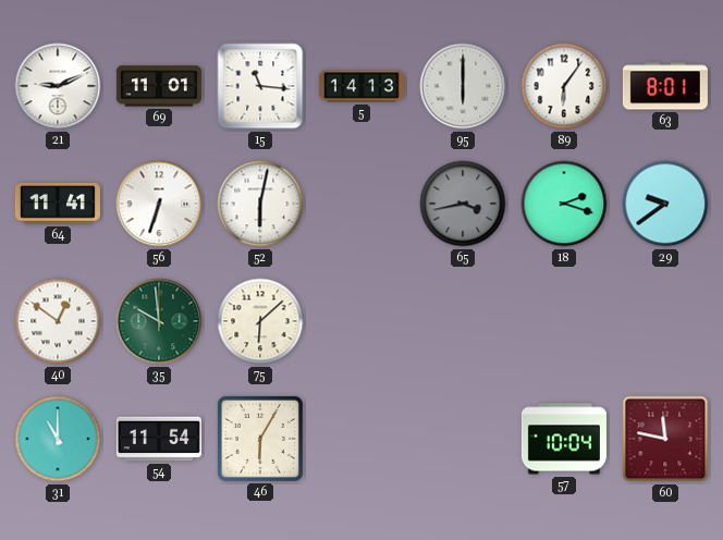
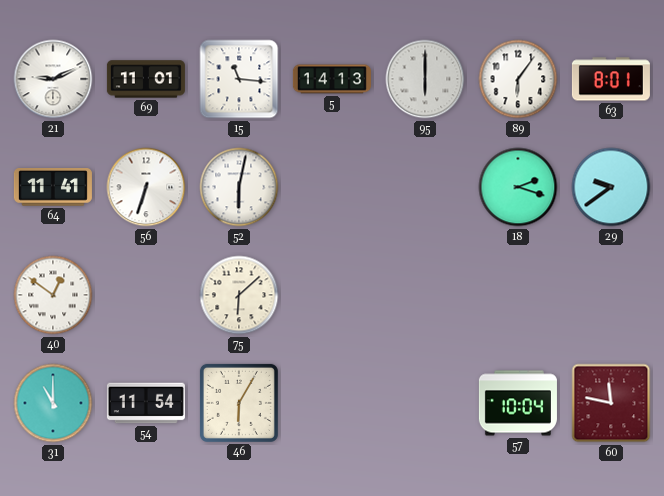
65: 3:43 -> none
35: 9:59 -> none
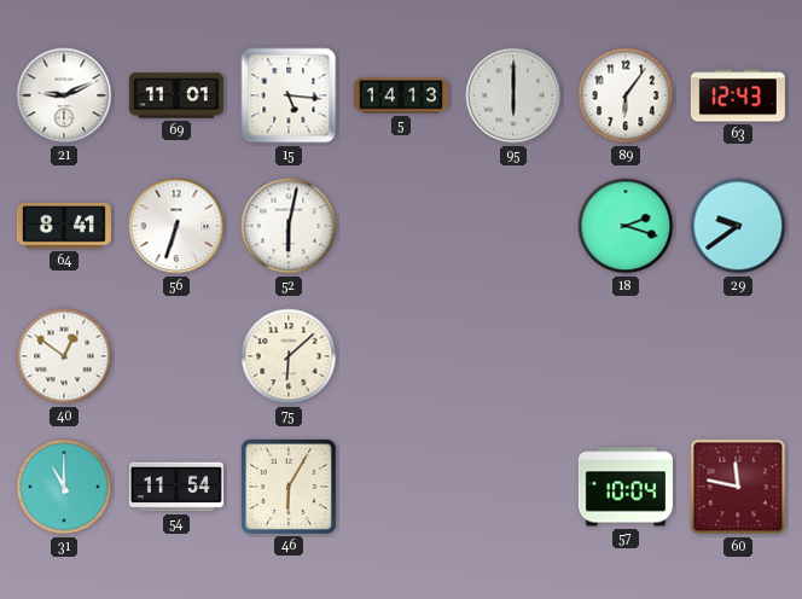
15: 11:16 -> 5:16
63: 8:01 -> 12:43
64: 11:41 -> 8:41
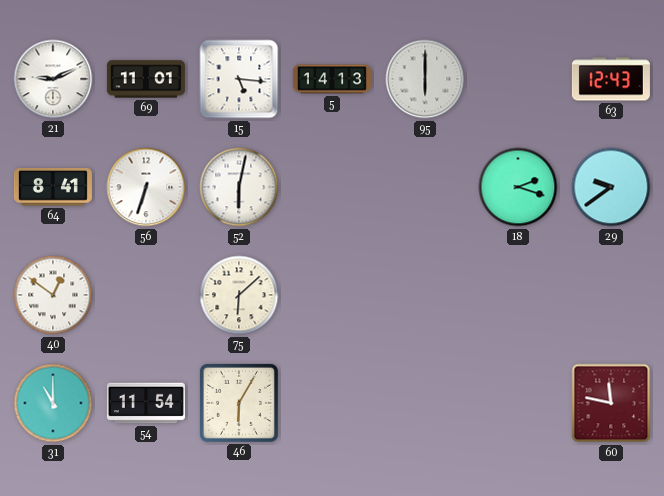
89: 6:06 -> none
57: 10:04 -> none
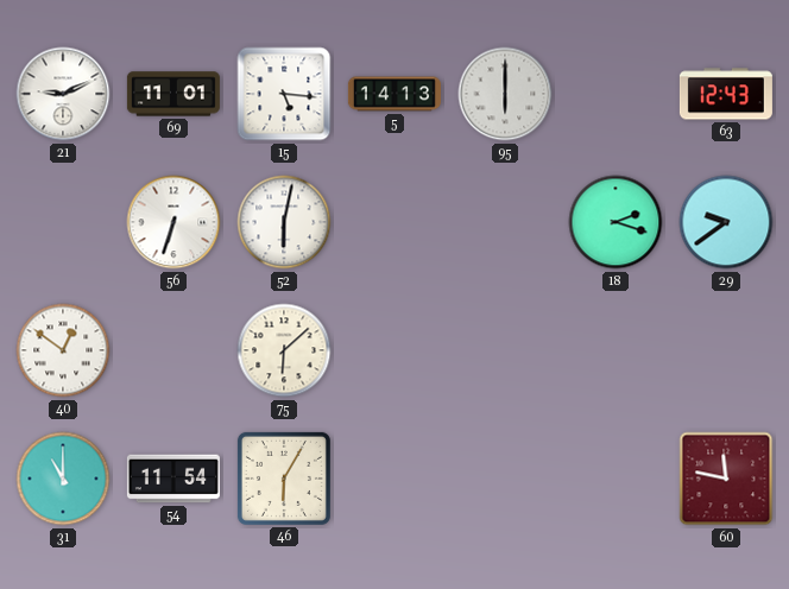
64: 8:41 -> none
